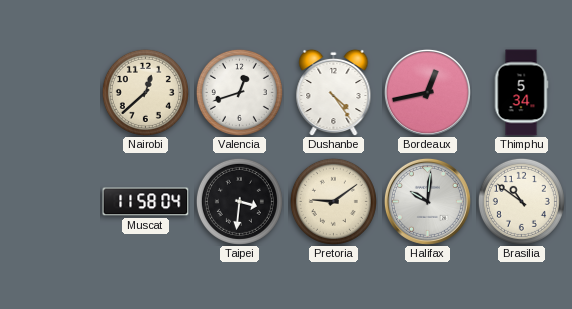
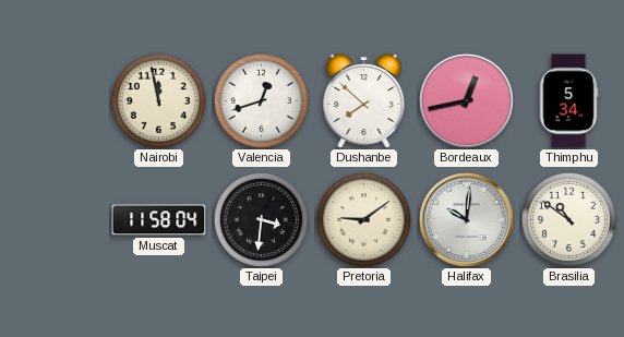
Nairobi: 12:38 -> 11:58
Dushanbe: 4:24 -> 7:52
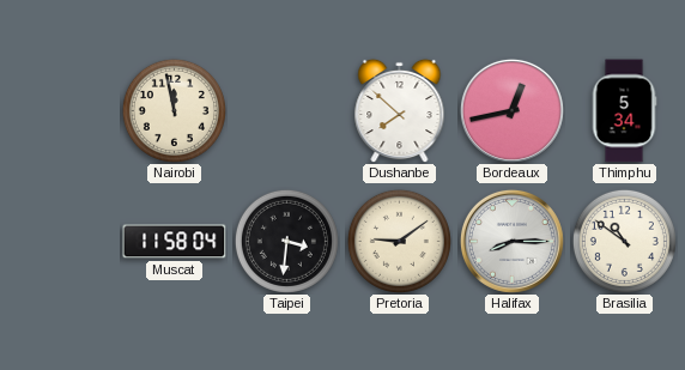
Valencia: 12:42 -> none
Halifax: 10:01 -> 8:15
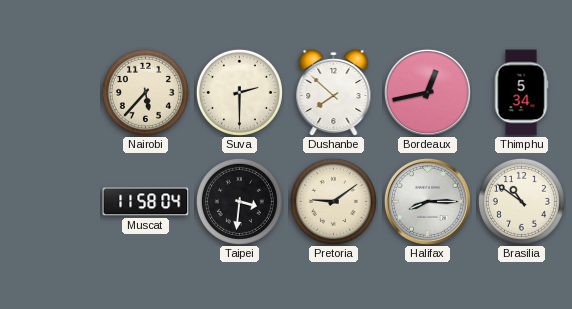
Nairobi: 11:58 -> 5:37
Suva: none -> 2:30
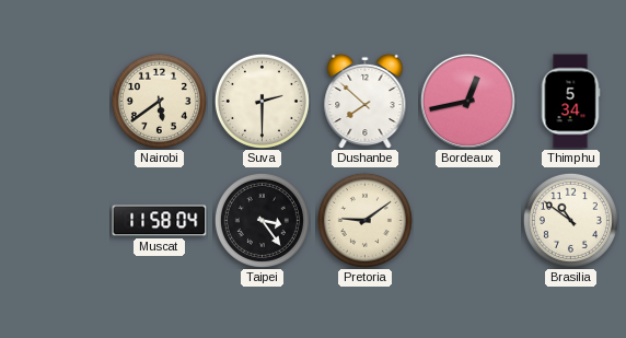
Nairobi: 5:37 -> 5:39
Taipei: 3:31 -> 3:24
Halifax: 8:15 -> none
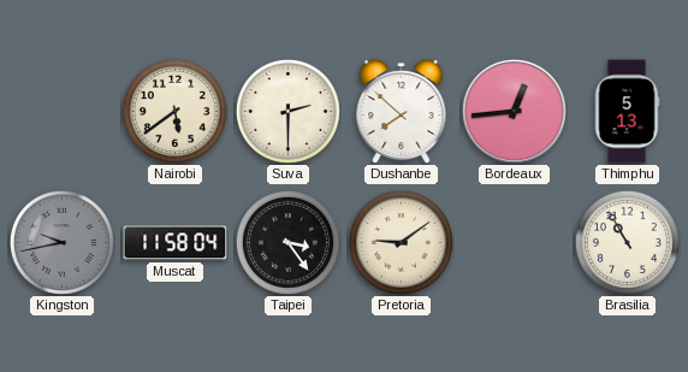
Bordeaux: 12:43 -> 12:44
Thimphu: 5:34 -> 5:13
Kingston: none -> 9:43
Brasilia: 10:51 -> 10:55
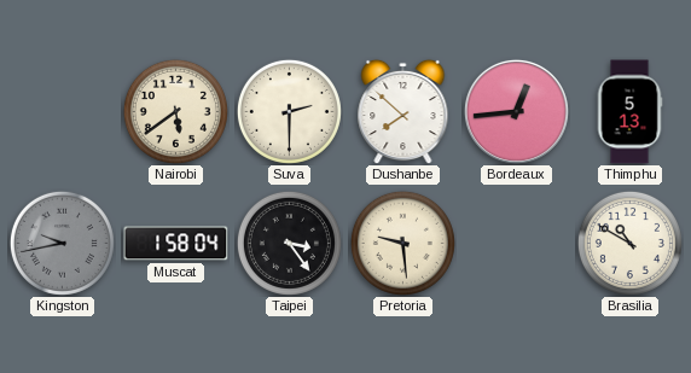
Muscat: 11:58 -> 1:58
Pretoria: 9:09 -> 9:29
Brasilia: 10:55 -> 10:50
